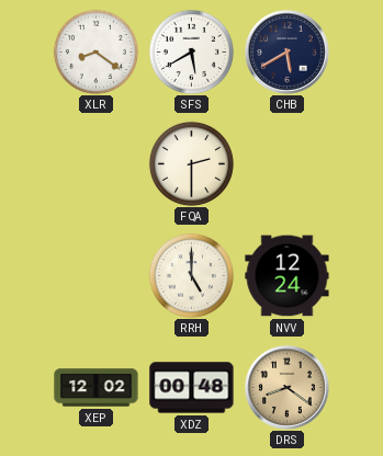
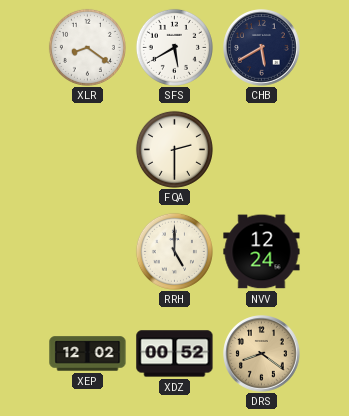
XDZ: 00:48 -> 00:52
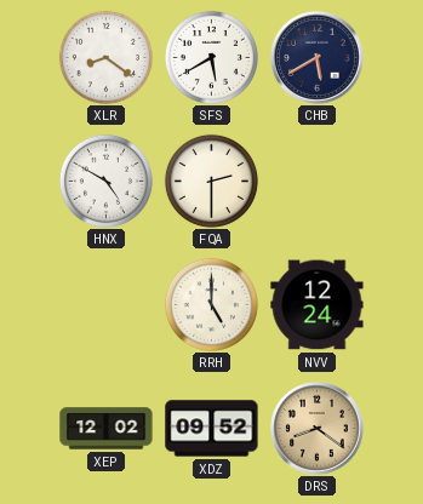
HNX: none -> 4:50
XDZ: 00:52 -> 09:52
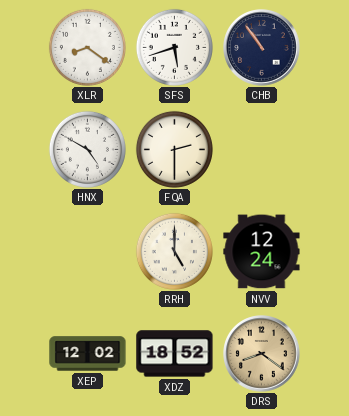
SFS: 5:40 -> 5:42
CHB: 5:40 -> 10:54
XDZ: 09:52 -> 18:52
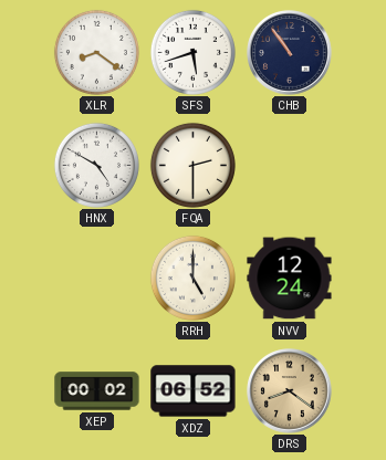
XEP: 12:02 -> 00:02
XDZ: 18:52 -> 06:52
